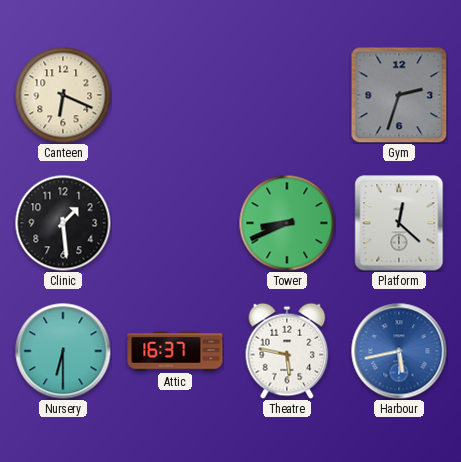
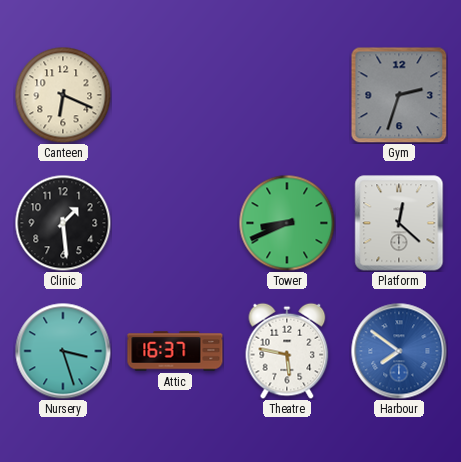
Nursery: 6:30 -> 3:27
Harbour: 5:43 -> 7:51
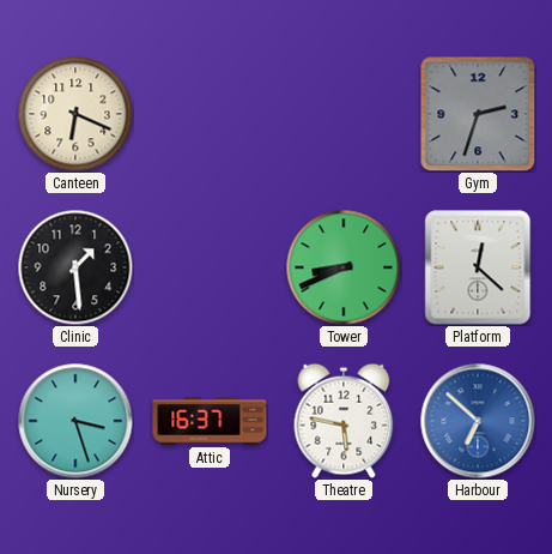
Harbour: 7:51 -> 6:52
